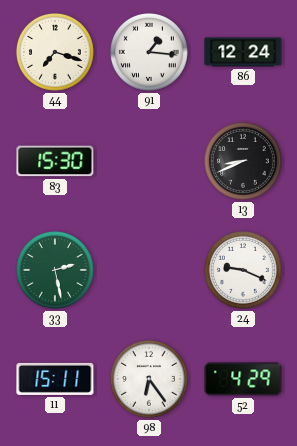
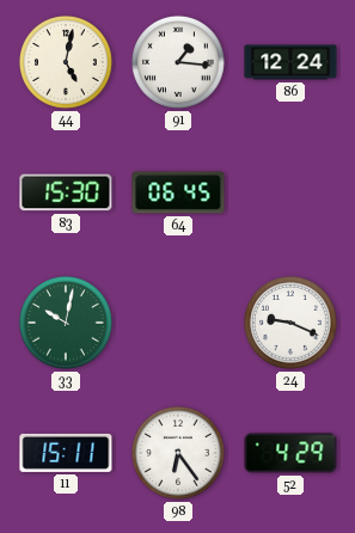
44: 7:18 -> 5:02
64: none -> 06:45
13: 8:41 -> none
33: 2:28 -> 10:02
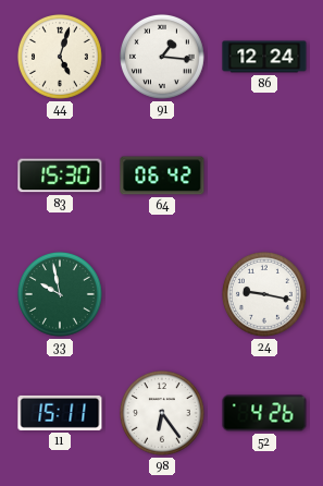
44: 5:02 -> 5:03
64: 06:45 -> 06:42
33: 10:02 -> 9:58
24: 9:19 -> 9:17
52: 4:29 -> 4:26
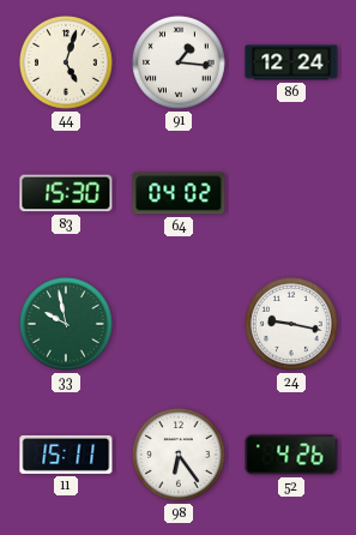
64: 06:42 -> 04:02
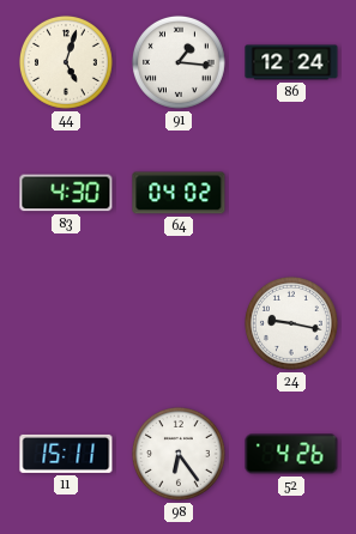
83: 15:30 -> 4:30
33: 9:58 -> none
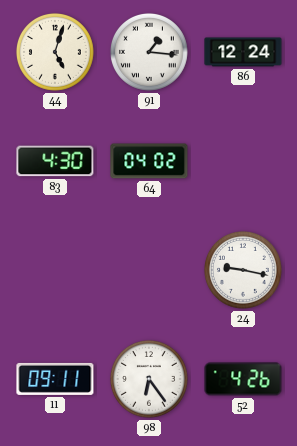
11: 15:11 -> 09:11
